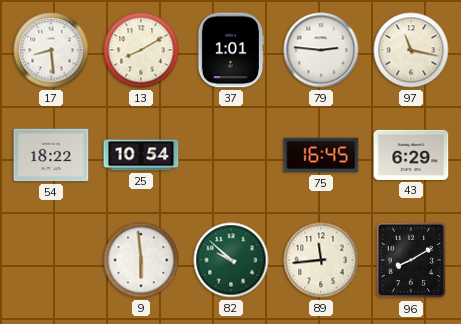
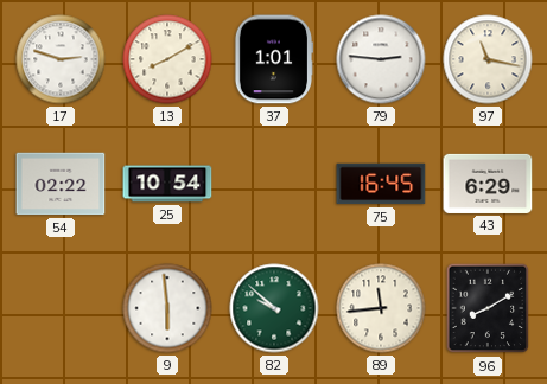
17: 8:29 -> 2:48
54: 18:22 -> 02:22
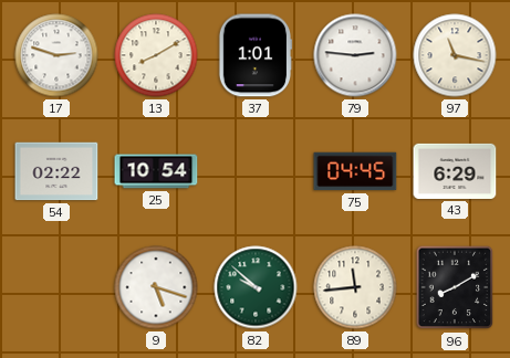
75: 16:45 -> 04:45
9: 5:59 -> 5:18
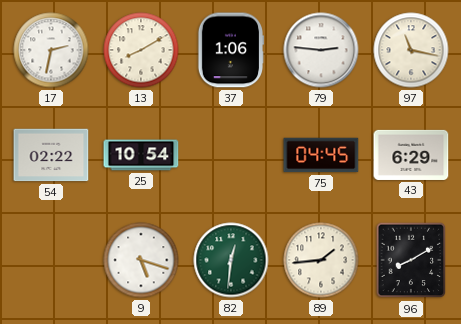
17: 2:48 -> 2:32
37: 1:01 -> 1:06
82: 9:52 -> 12:31
89: 11:44 -> 1:44
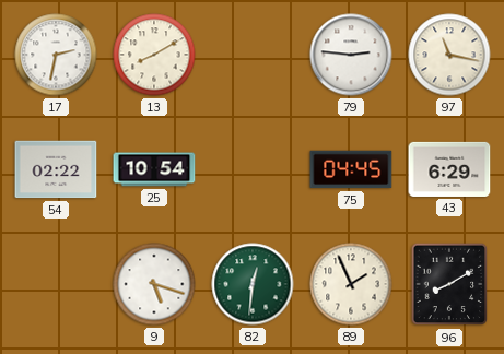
37: 1:06 -> none
89: 1:44 -> 1:56
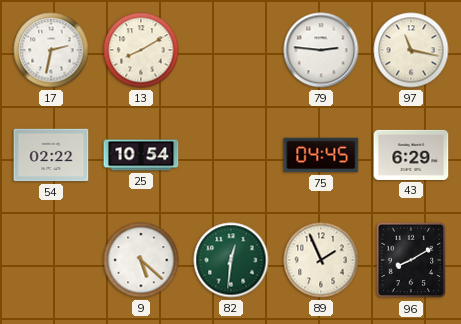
9: 5:18 -> 5:22
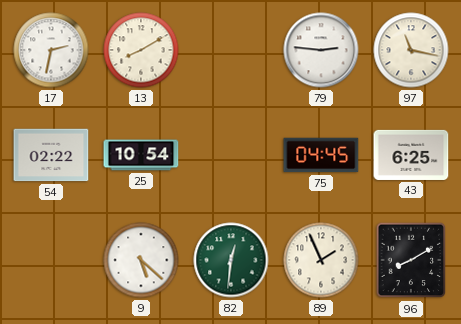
43: 6:29 -> 6:25
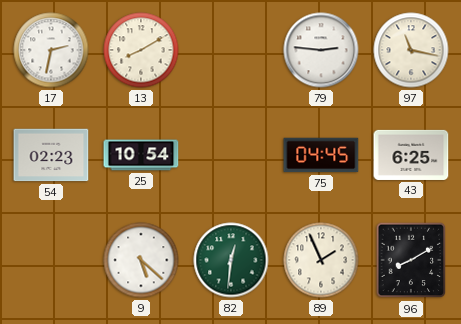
54: 02:22 -> 02:23
